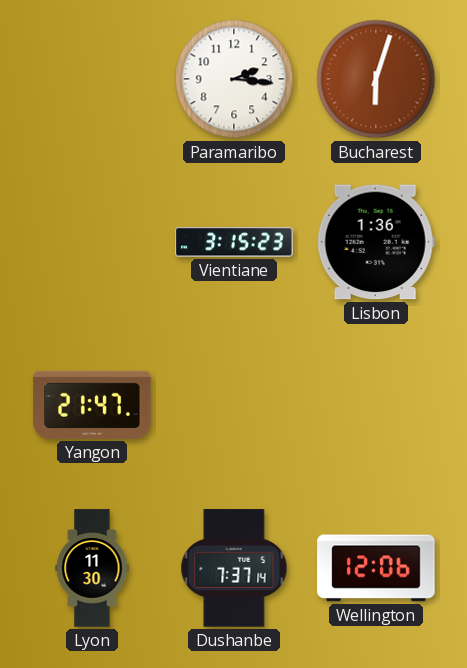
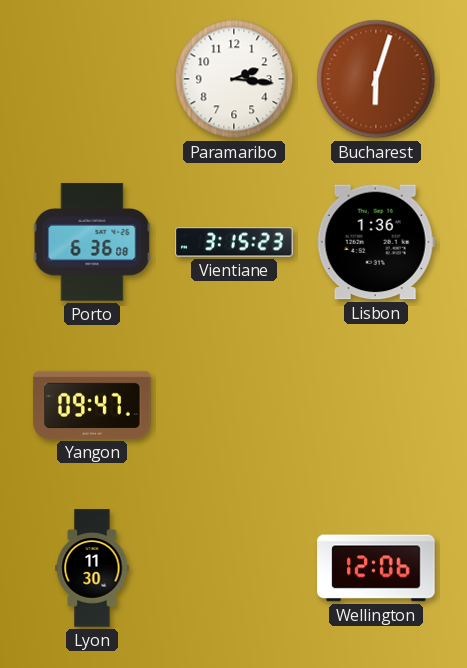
Porto: none -> 6:36
Yangon: 21:47 -> 09:47
Dushanbe: 7:37 -> none
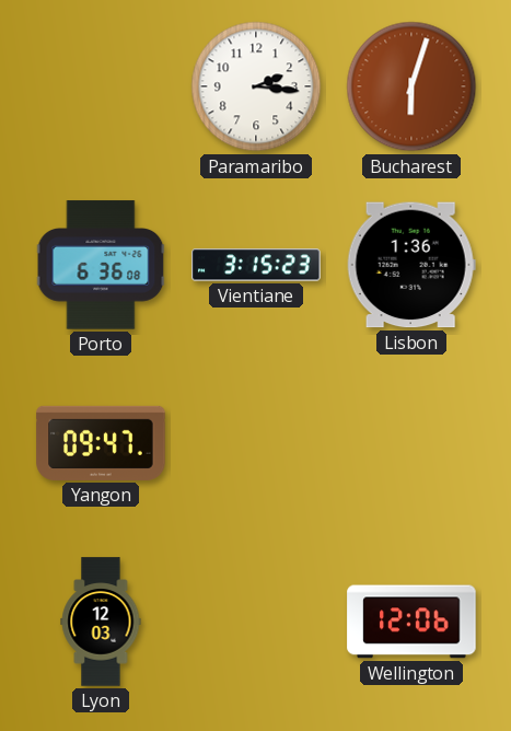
Lyon: 11:30 -> 12:03
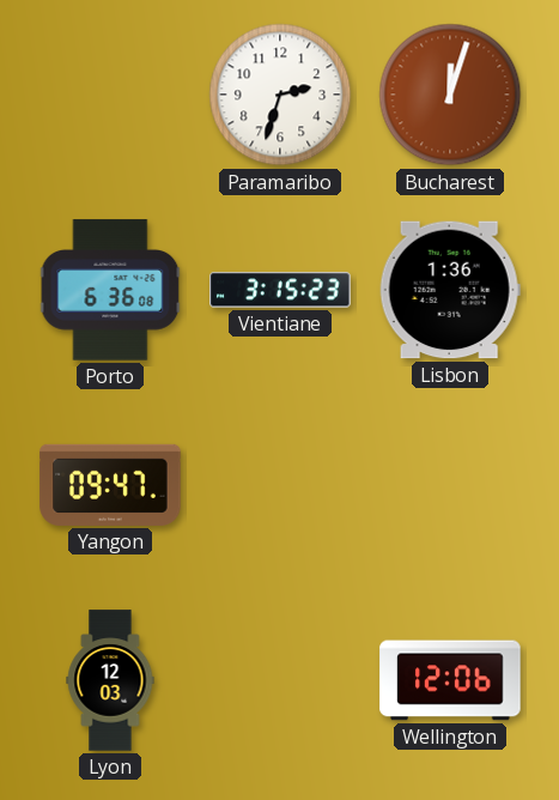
Paramaribo: 2:16 -> 2:33
Bucharest: 6:03 -> 12:03
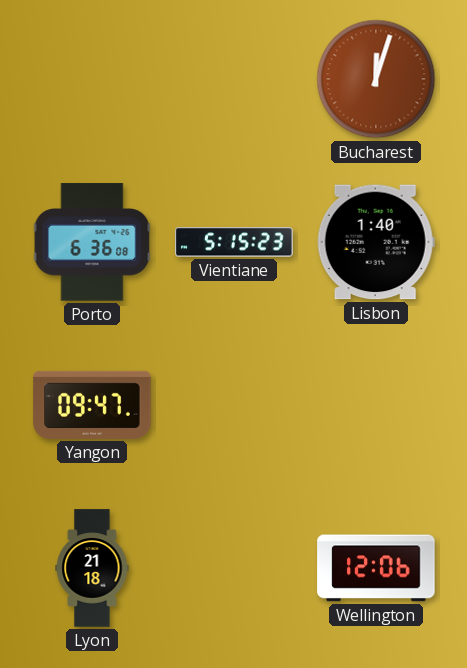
Paramaribo: 2:33 -> none
Vientiane: 3:15 -> 5:15
Lisbon: 1:36 -> 1:40
Lyon: 12:03 -> 21:18
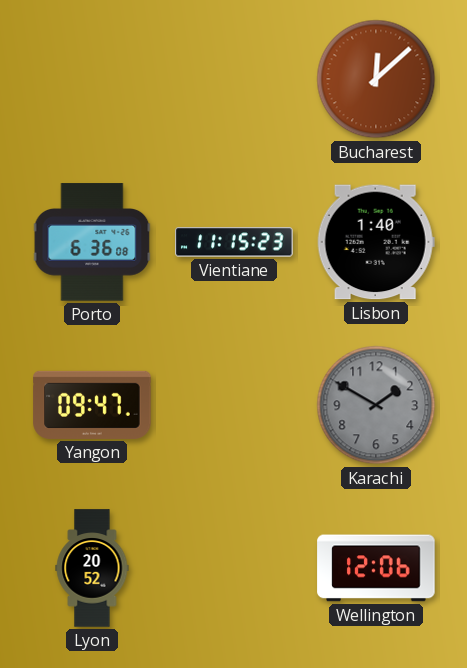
Bucharest: 12:03 -> 12:08
Vientiane: 5:15 -> 11:15
Karachi: none -> 1:50
Lyon: 21:18 -> 20:52
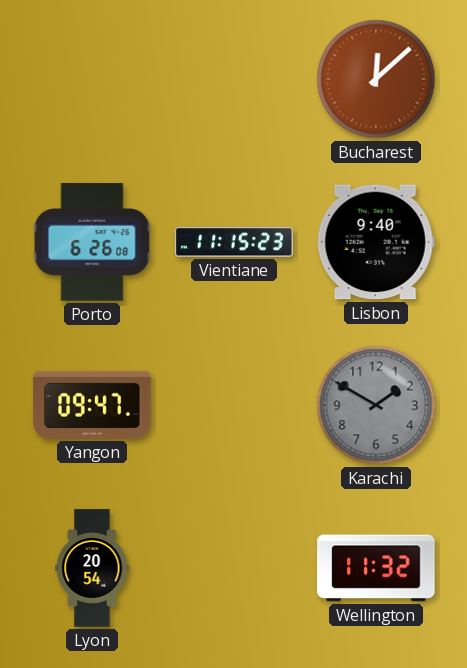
Porto: 6:36 -> 6:26
Lisbon: 1:40 -> 9:40
Lyon: 20:52 -> 20:54
Wellington: 12:06 -> 11:32
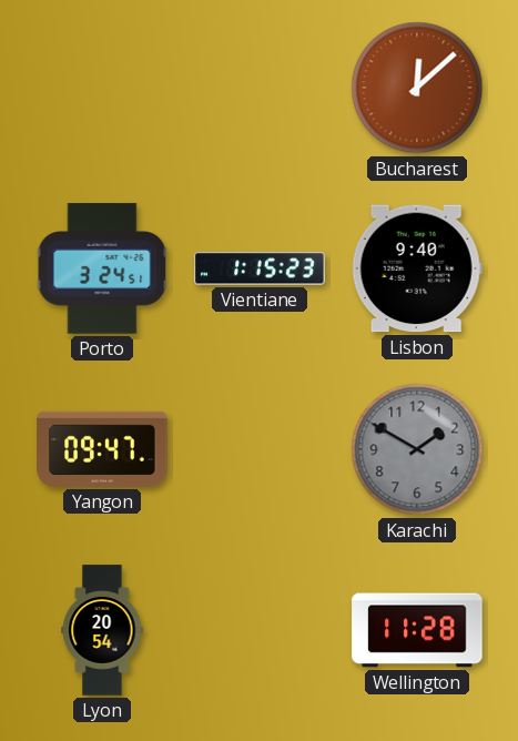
Porto: 6:26 -> 3:24
Vientiane: 11:15 -> 1:15
Wellington: 11:32 -> 11:28
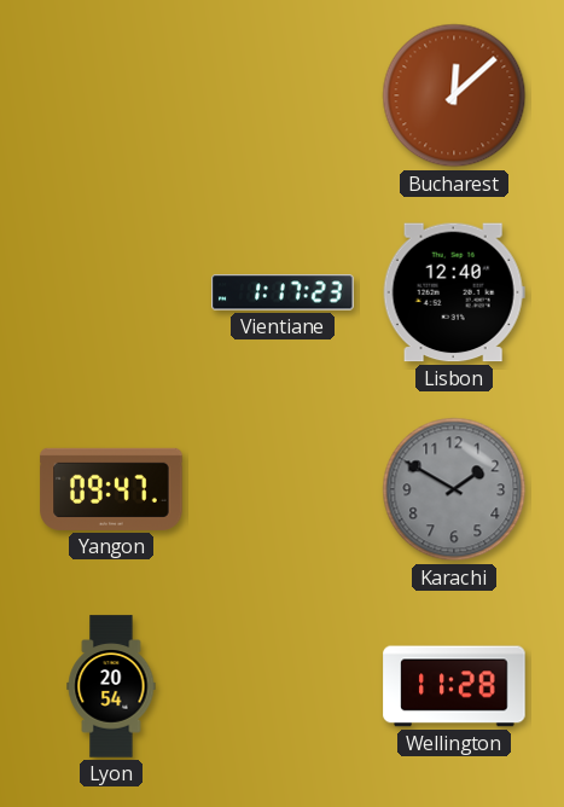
Porto: 3:24 -> none
Vientiane: 1:15 -> 1:17
Lisbon: 9:40 -> 12:40
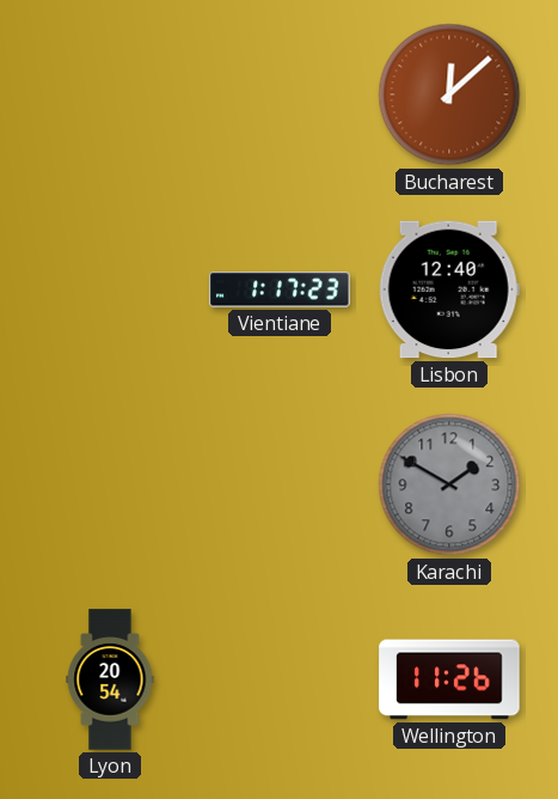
Yangon: 09:47 -> none
Wellington: 11:28 -> 11:26
